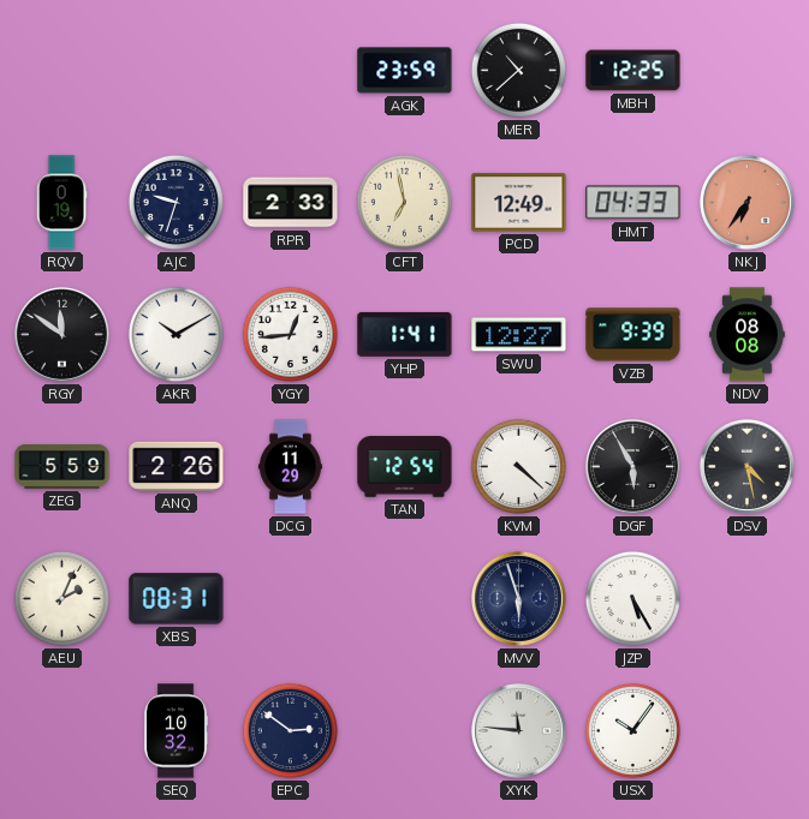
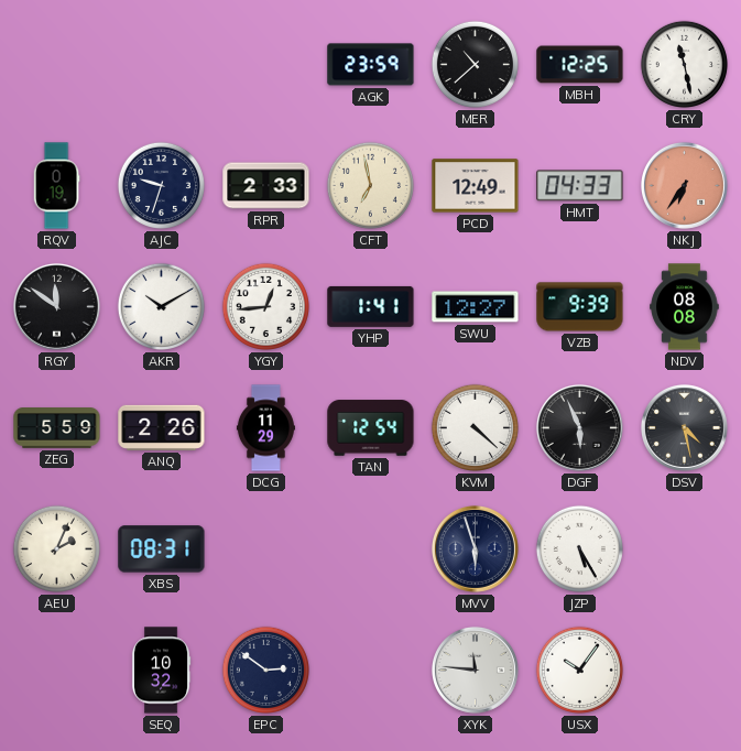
CRY: none -> 11:28
DGF: 5:55 -> 5:56
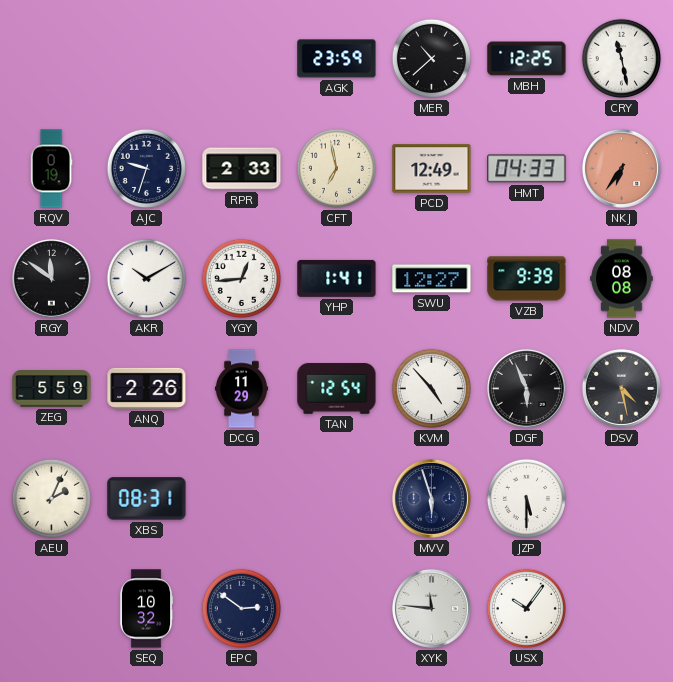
KVM: 4:22 -> 4:53
JZP: 5:25 -> 5:30
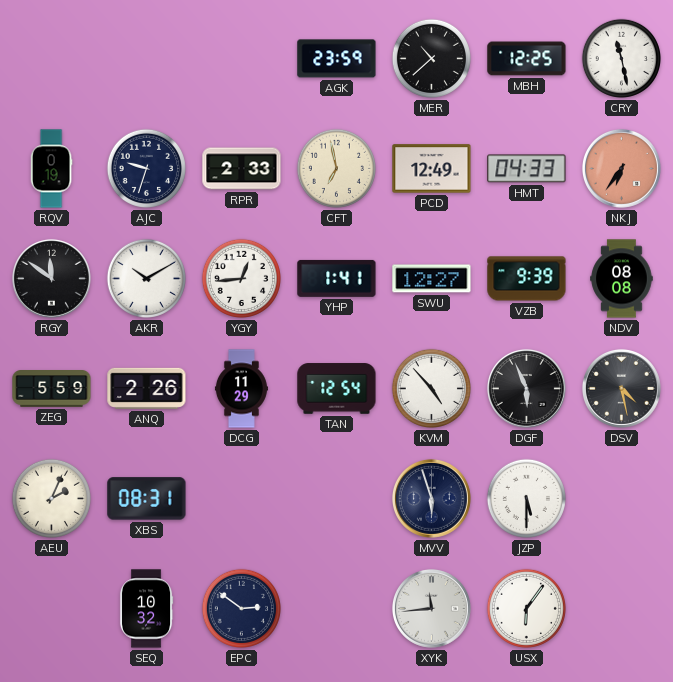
XYK: 11:46 -> 11:44
USX: 10:06 -> 6:06
